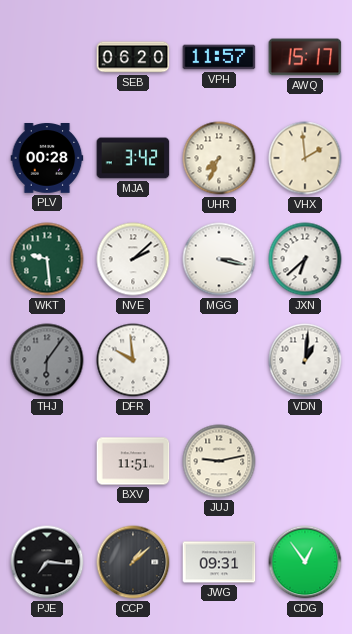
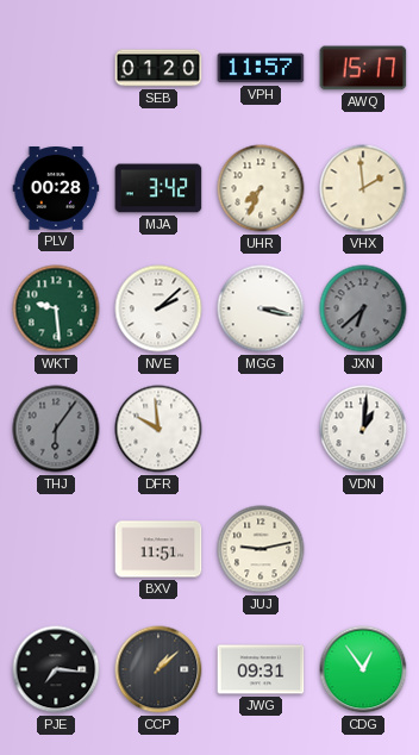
SEB: 06:20 -> 01:20
JXN dial: white -> grey
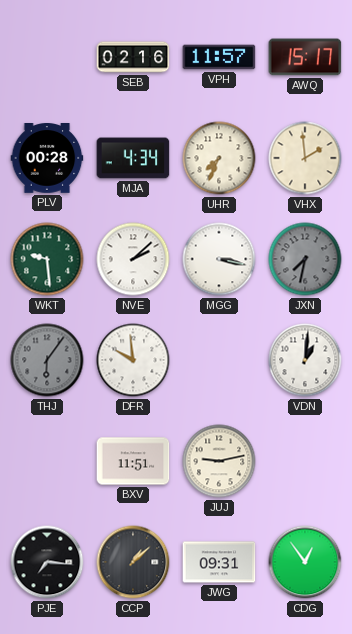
SEB: 01:20 -> 02:16
MJA: 3:42 -> 4:34
JXN: 6:38 -> 7:32
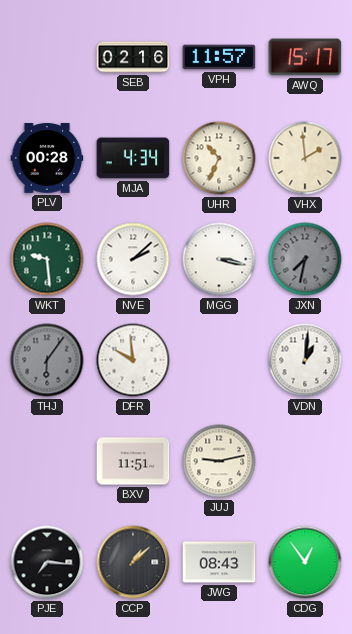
UHR: 7:34 -> 10:34
JWG: 09:31 -> 08:43
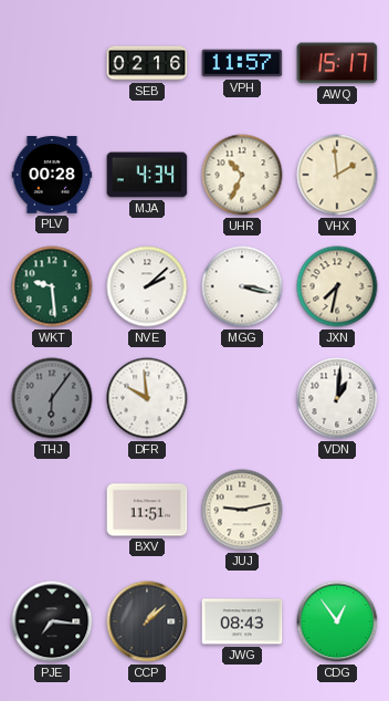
JXN dial: grey -> cream
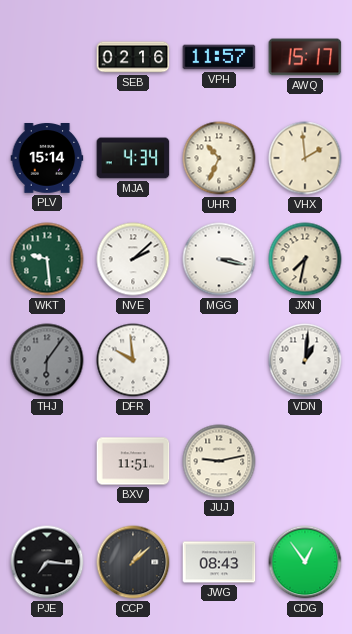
PLV: 00:28 -> 15:14
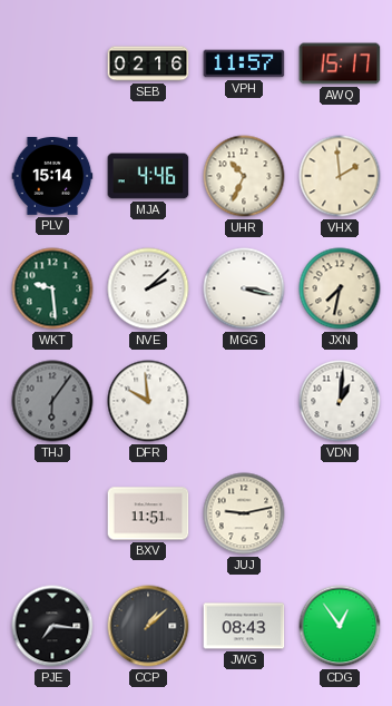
MJA: 4:34 -> 4:46
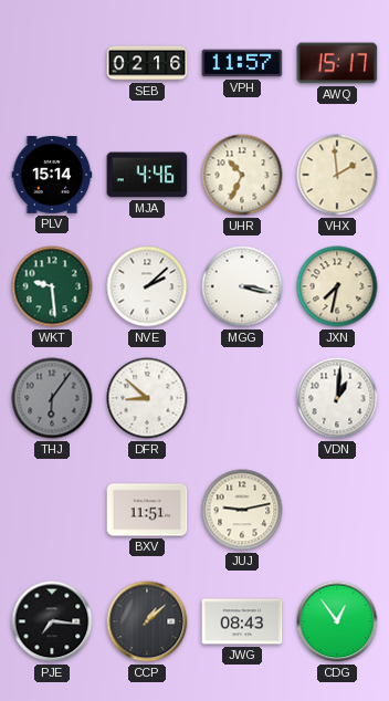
DFR: 9:59 -> 8:52
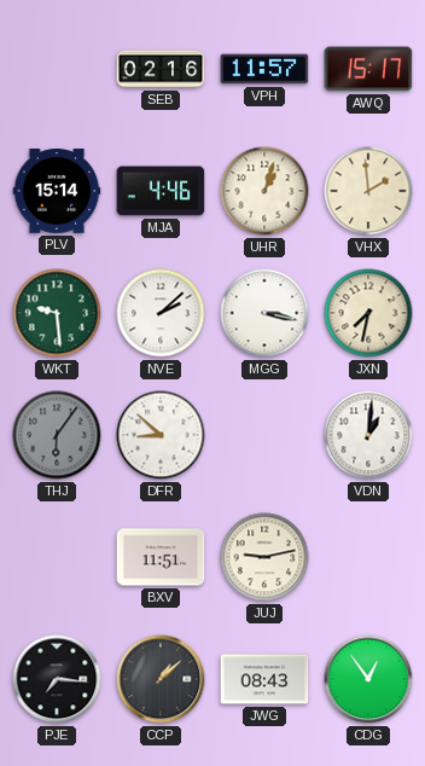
UHR: 10:34 -> 1:03
